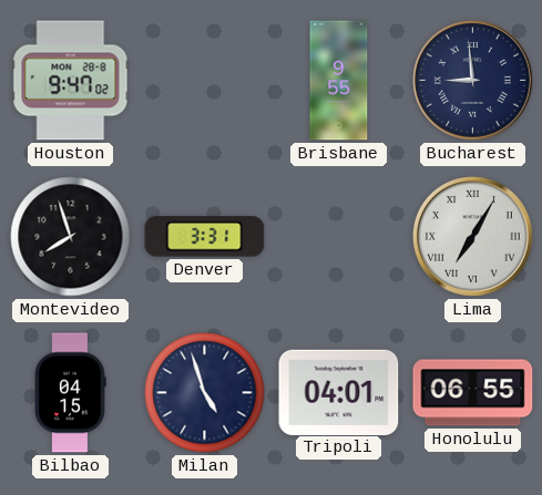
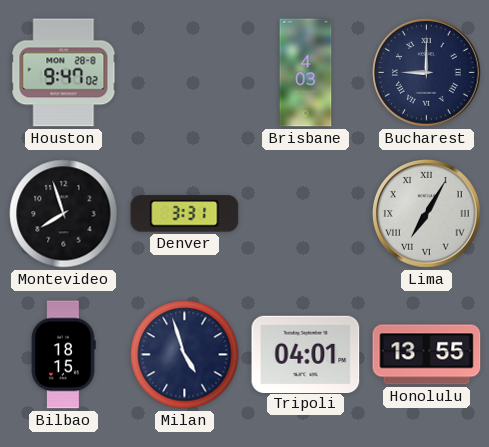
Brisbane: 9:55 -> 4:03
Bucharest: 8:59 -> 9:00
Bilbao: 04:15 -> 18:15
Honolulu: 06:55 -> 13:55
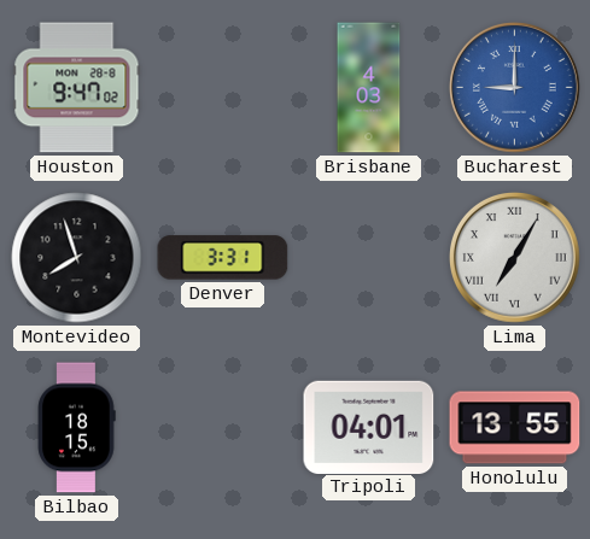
Bucharest dial: navy -> blue
Milan: 4:57 -> none
